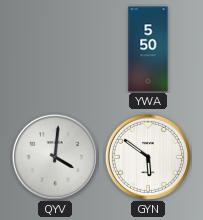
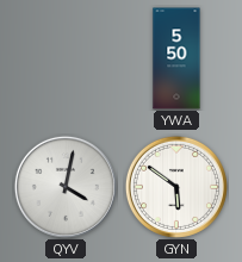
QYV: 4:01 -> 4:02
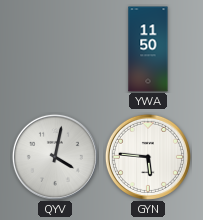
YWA: 5:50 -> 11:50
GYN: 5:51 -> 5:46
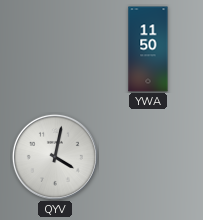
GYN: 5:46 -> none
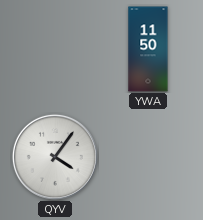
QYV: 4:02 -> 4:06
